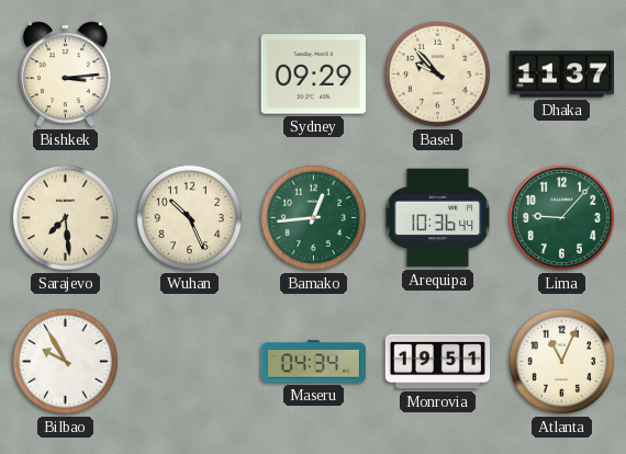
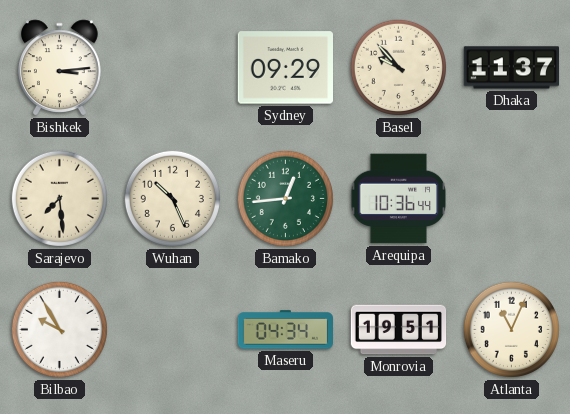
Lima: 9:07 -> none
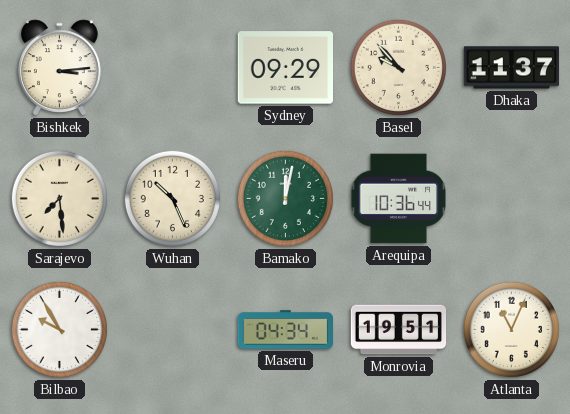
Bamako: 12:44 -> 12:02
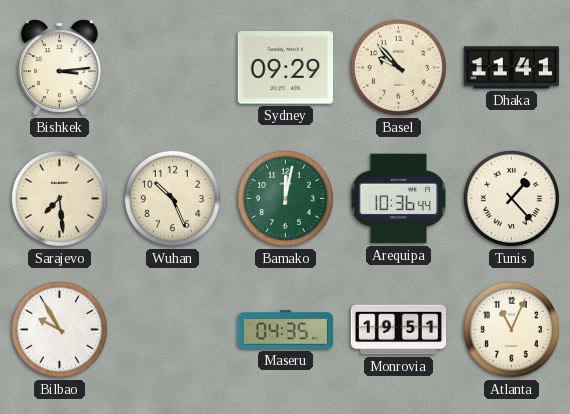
Dhaka: 11:37 -> 11:41
Tunis: none -> 1:23
Maseru: 04:34 -> 04:35
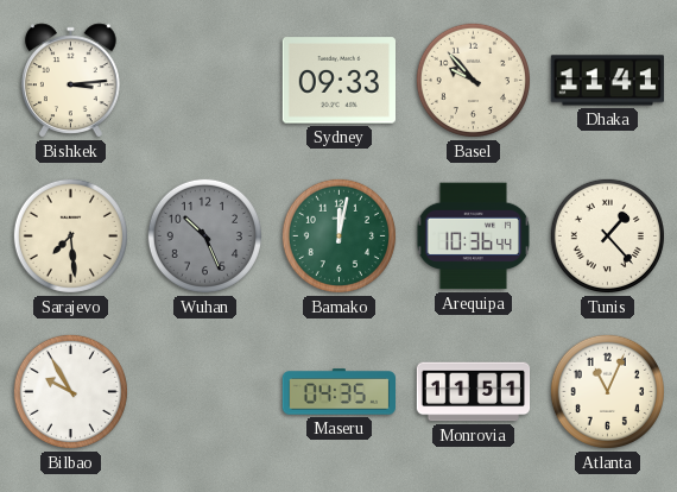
Sydney: 09:29 -> 09:33
Wuhan dial: cream -> grey
Monrovia: 19:51 -> 11:51
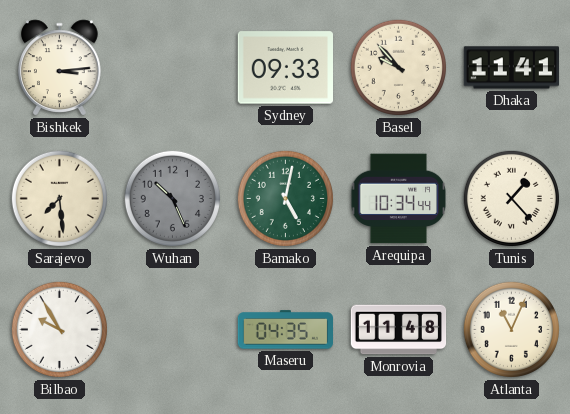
Bamako: 12:02 -> 5:02
Arequipa: 10:36 -> 10:34
Monrovia: 11:51 -> 11:48
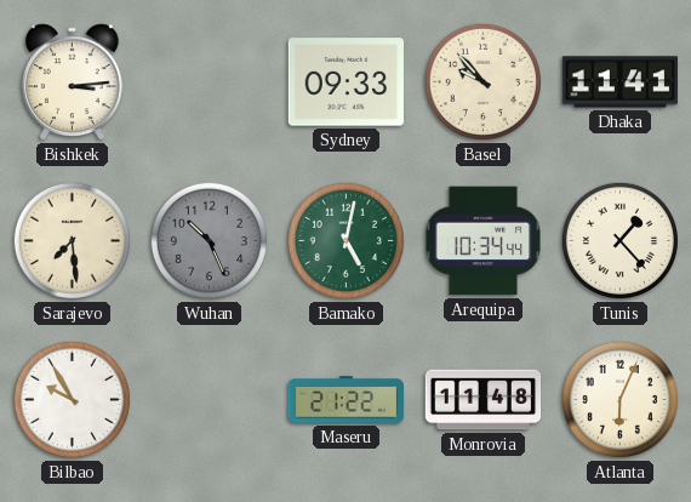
Maseru: 04:35 -> 21:22
Atlanta: 11:04 -> 6:04
